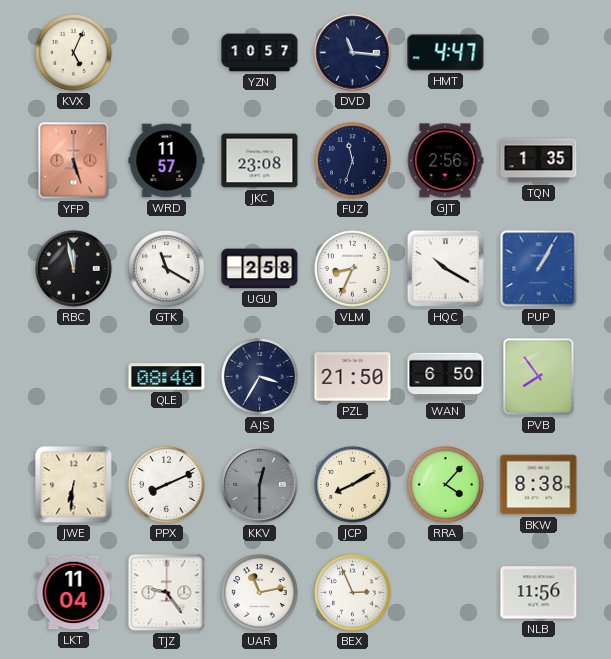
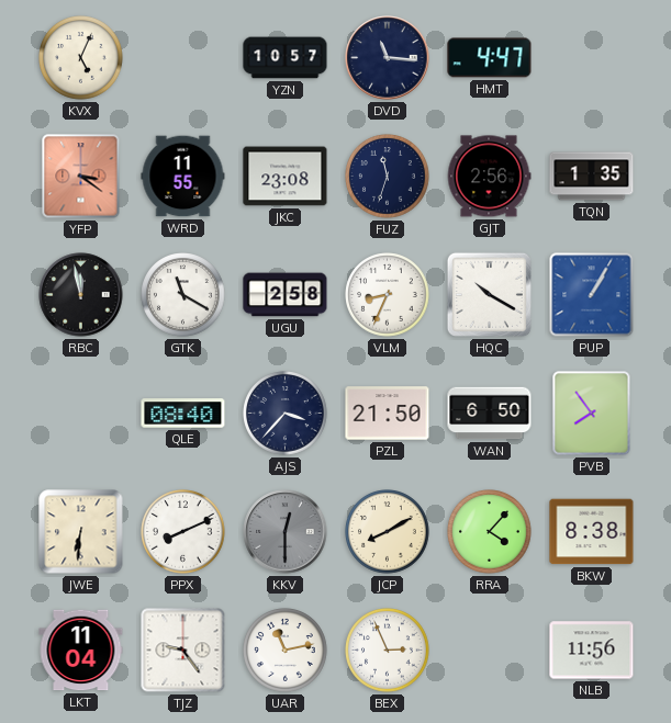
YFP: 5:27 -> 3:21
WRD: 11:57 -> 11:55
AJS: 3:35 -> 3:37
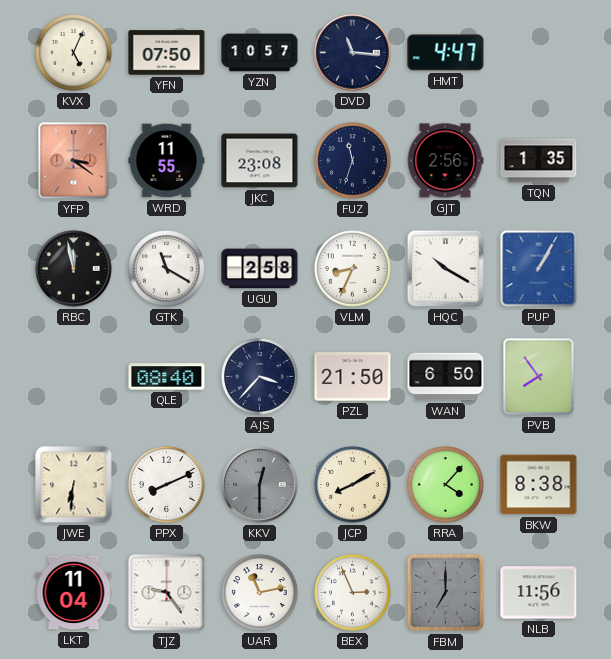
YFN: none -> 07:50
FBM: none -> 7:00
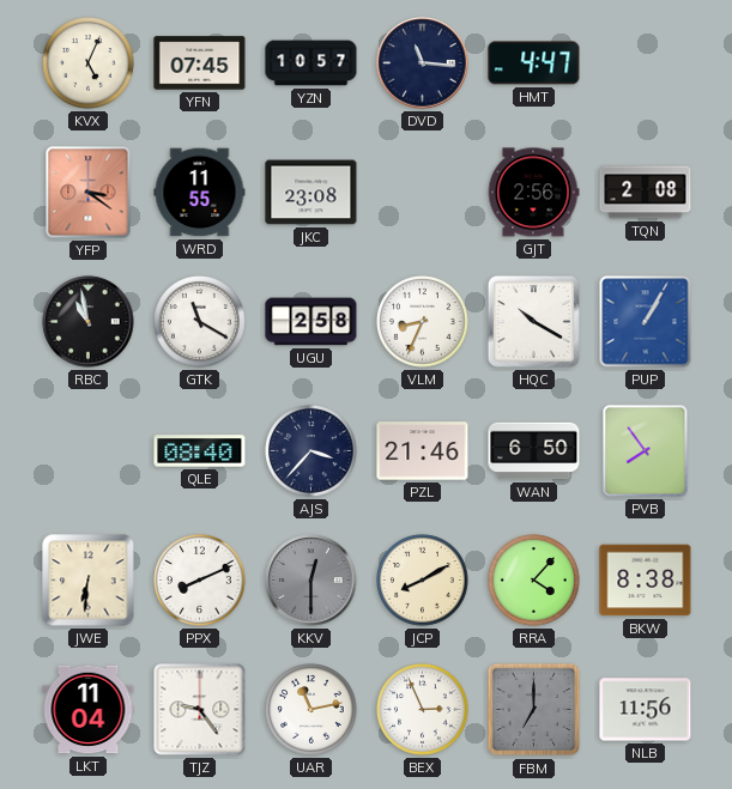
YFN: 07:50 -> 07:45
FUZ: 11:33 -> none
TQN: 1:35 -> 2:08
RBC: 11:58 -> 10:58
PZL: 21:50 -> 21:46
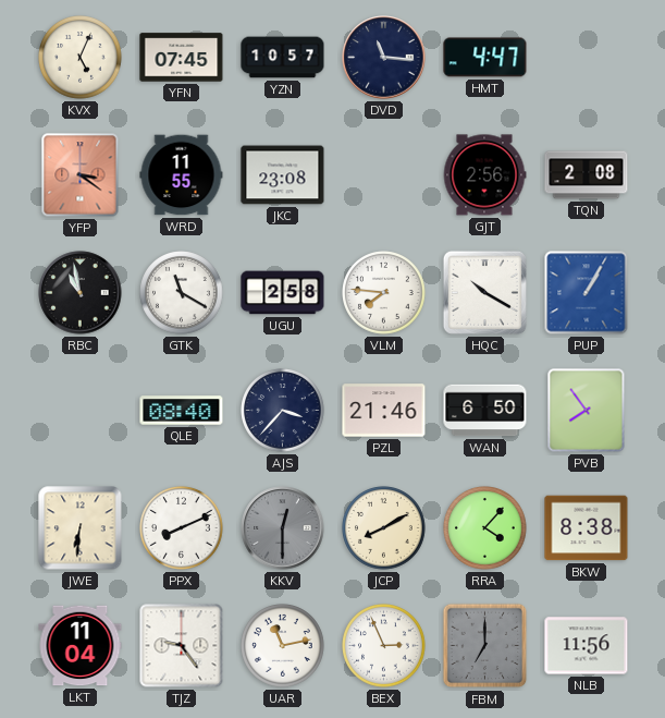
VLM: 8:34 -> 7:46
